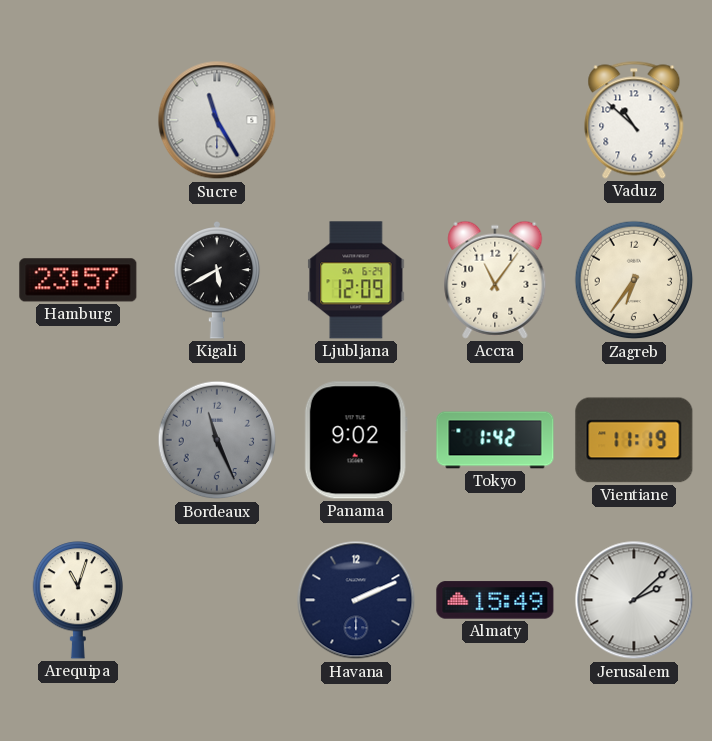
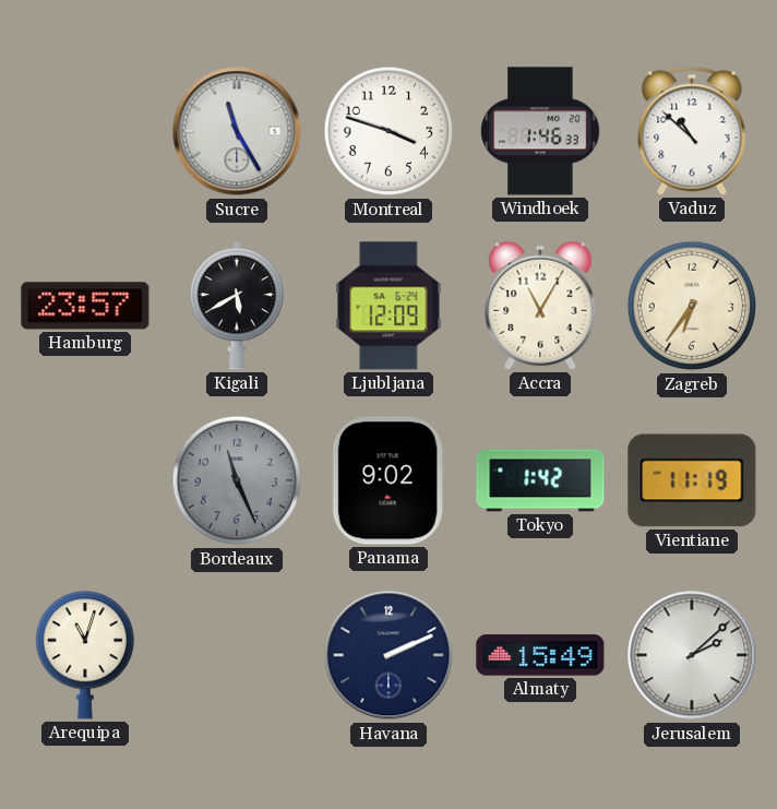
Montreal: none -> 3:48
Windhoek: none -> 1:46
Accra: 11:06 -> 11:05
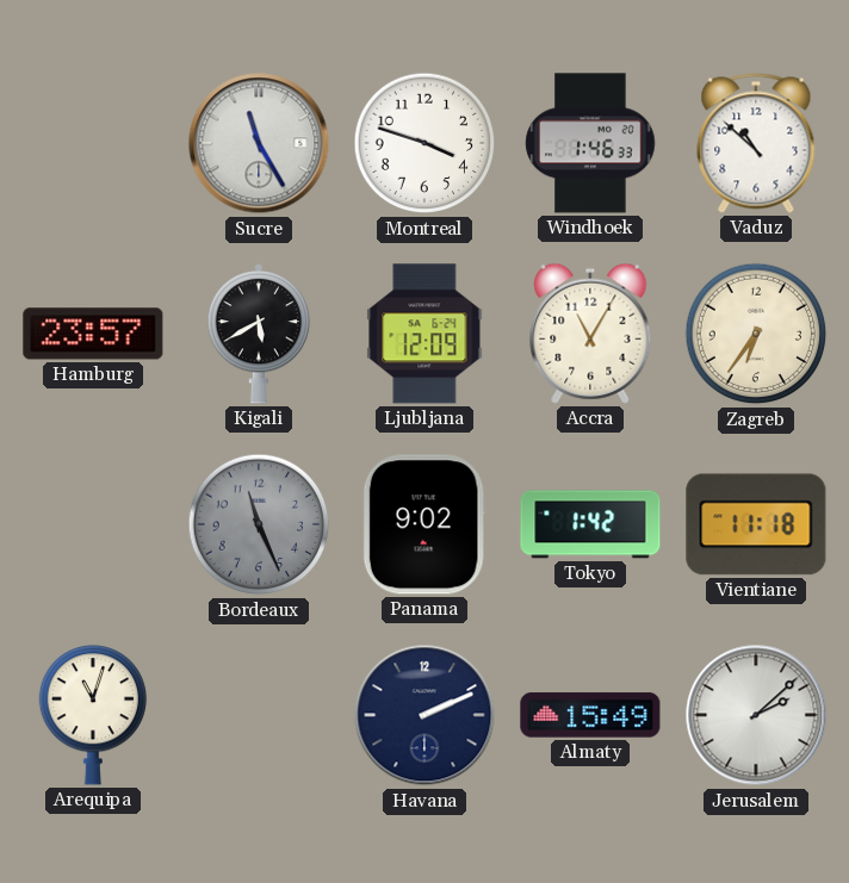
Vientiane: 11:19 -> 11:18
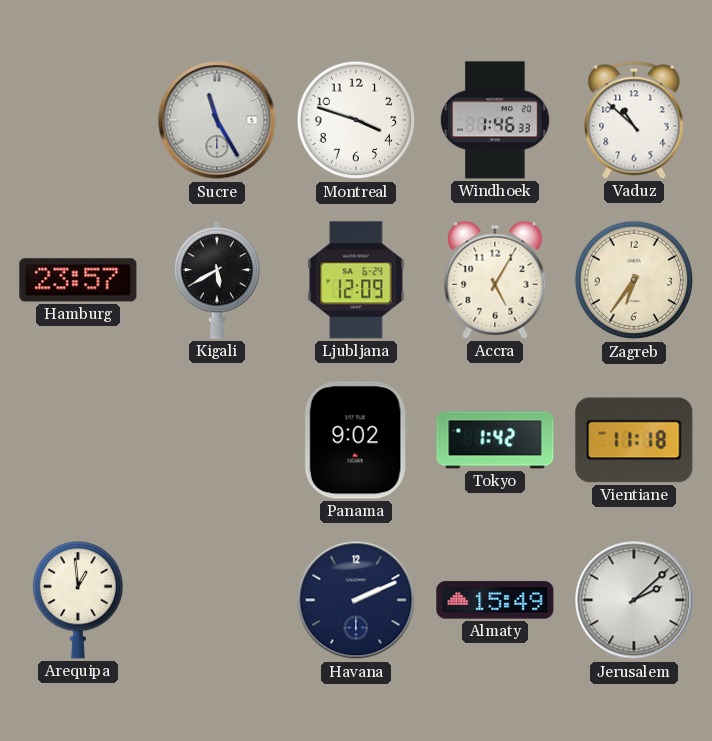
Accra: 11:05 -> 5:05
Bordeaux: 11:26 -> none
Arequipa: 11:03 -> 12:59
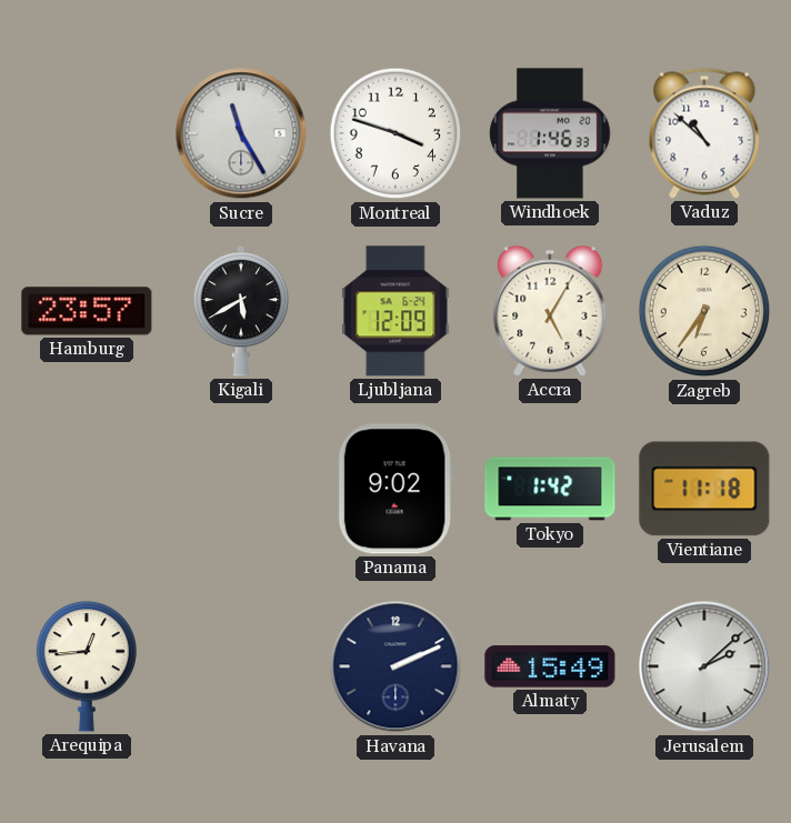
Arequipa: 12:59 -> 12:44
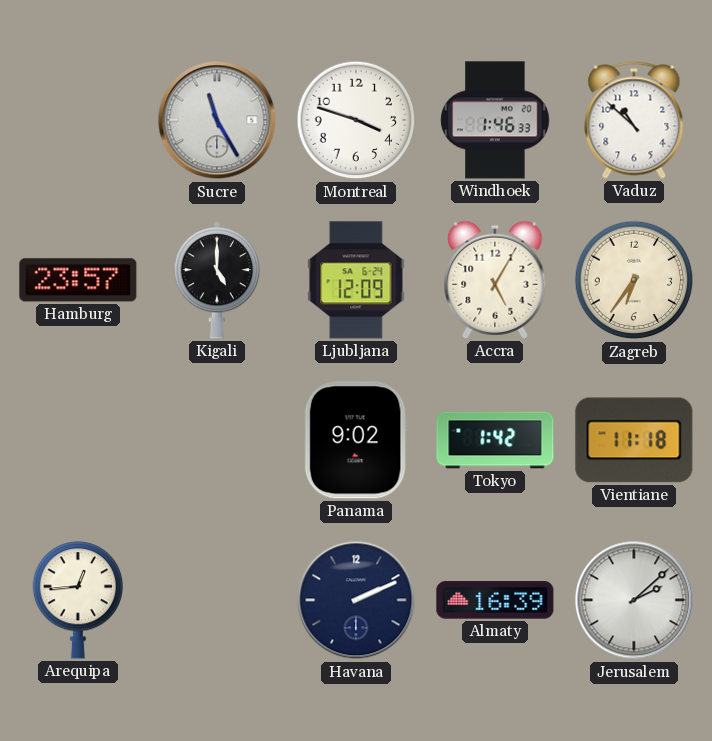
Kigali: 5:40 -> 5:00
Almaty: 15:49 -> 16:39
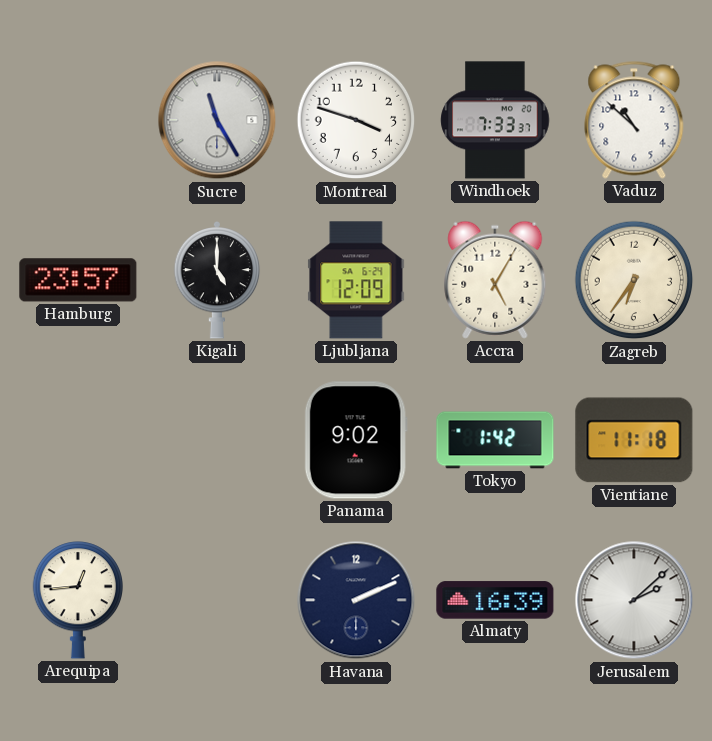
Windhoek: 1:46 -> 7:33
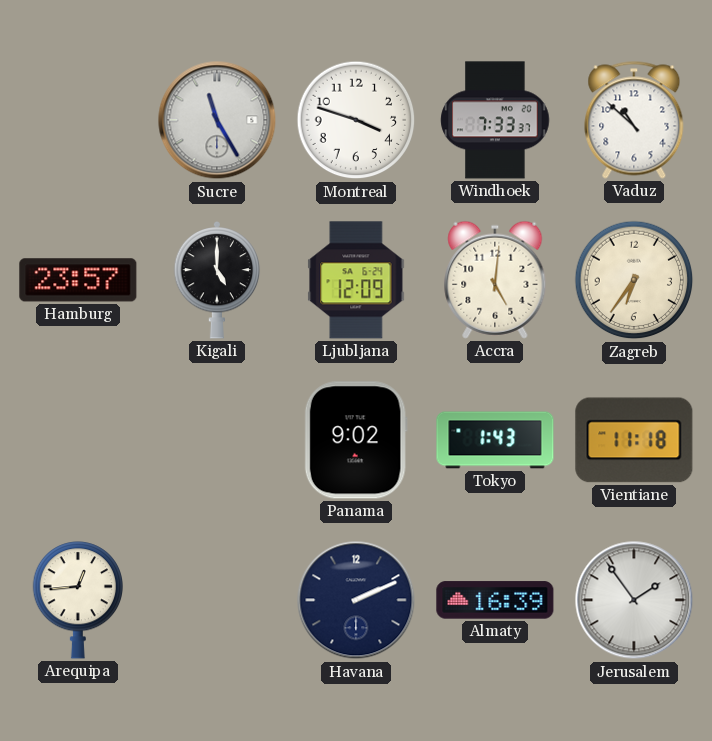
Accra: 5:05 -> 5:01
Tokyo: 1:42 -> 1:43
Jerusalem: 2:08 -> 1:54
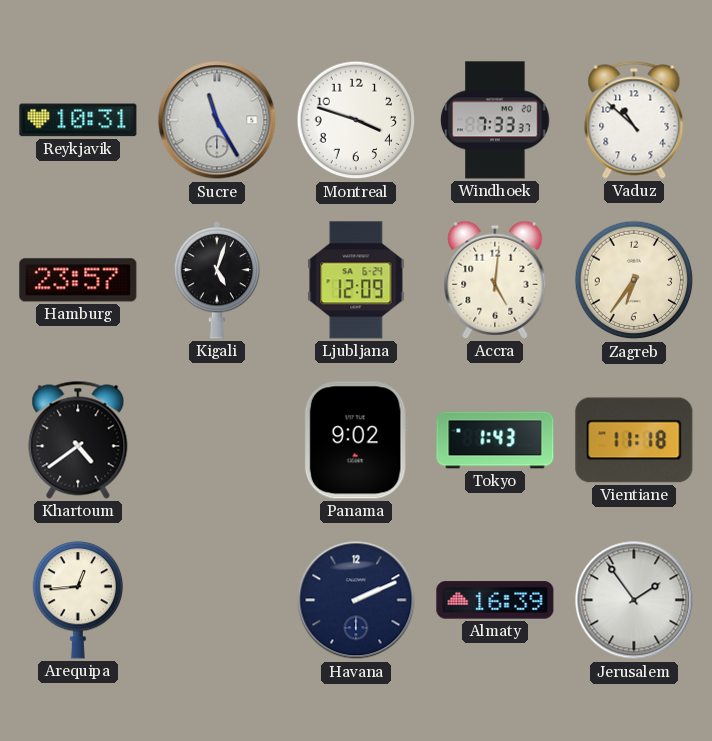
Reykjavik: none -> 10:31
Kigali: 5:00 -> 5:03
Khartoum: none -> 4:39
